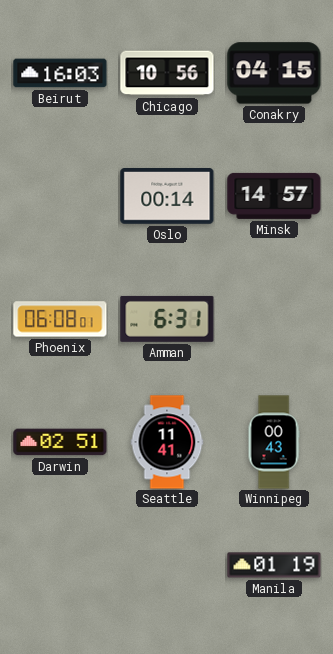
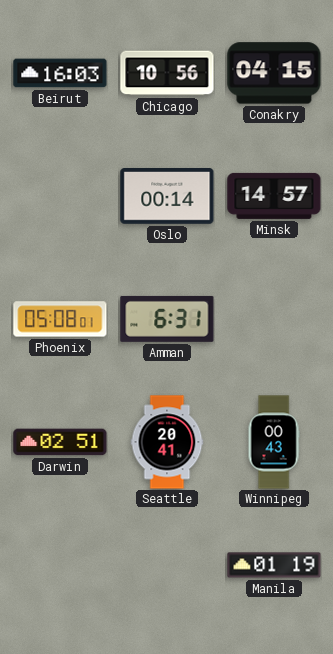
Phoenix: 06:08 -> 05:08
Seattle: 11:41 -> 20:41
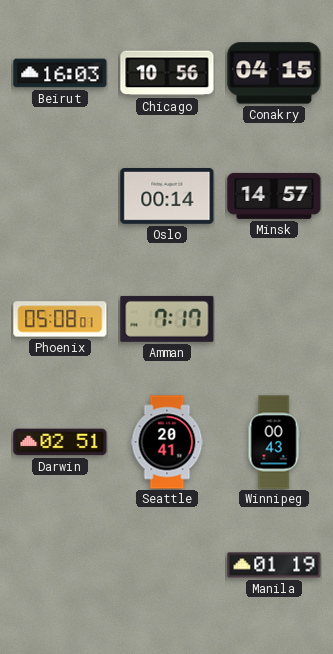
Amman: 6:31 -> 7:17
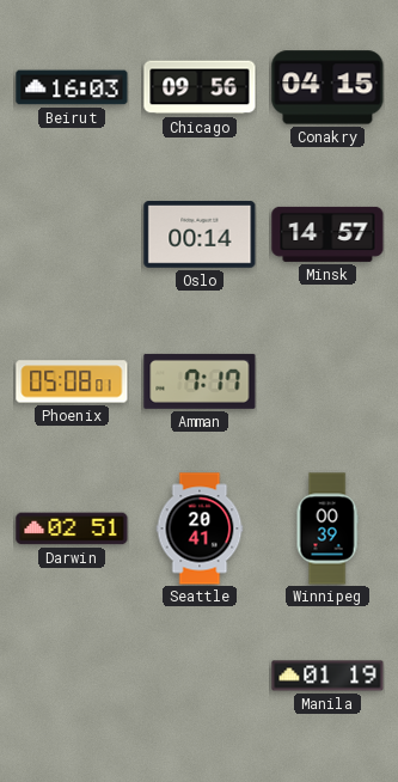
Chicago: 10:56 -> 09:56
Winnipeg: 00:43 -> 00:39
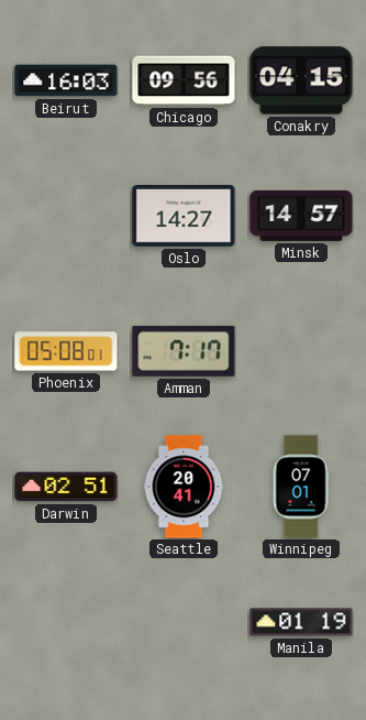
Oslo: 00:14 -> 14:27
Winnipeg: 00:39 -> 07:01
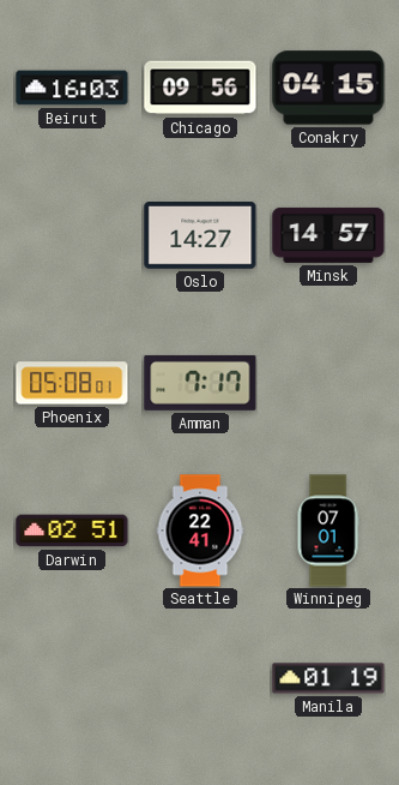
Seattle: 20:41 -> 22:41
